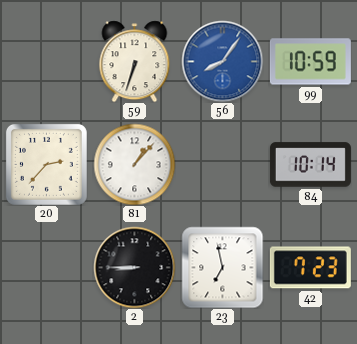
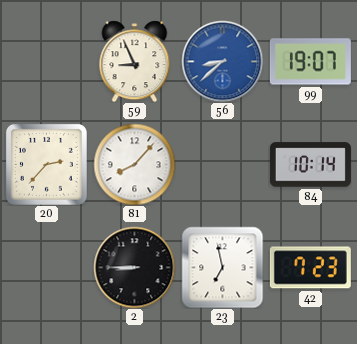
59: 6:33 -> 8:56
56: 8:06 -> 8:38
99: 10:59 -> 19:07
81: 1:07 -> 8:07
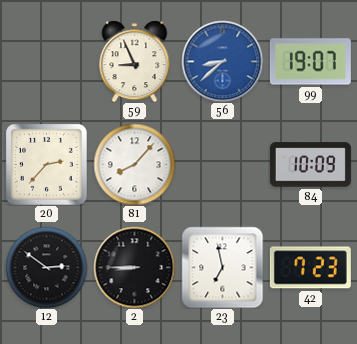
84: 10:14 -> 10:09
12: none -> 2:51
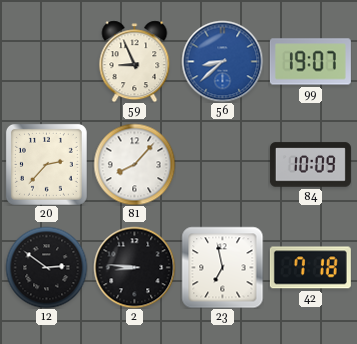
2: 8:45 -> 8:46
42: 7:23 -> 7:18
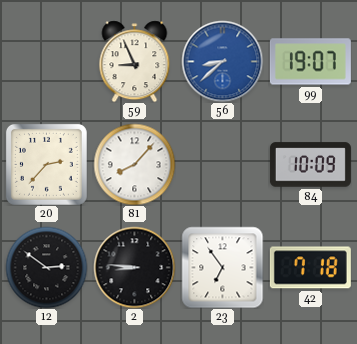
23: 6:58 -> 6:54
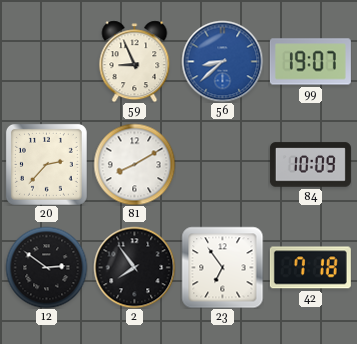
81: 8:07 -> 8:10
2: 8:46 -> 7:54
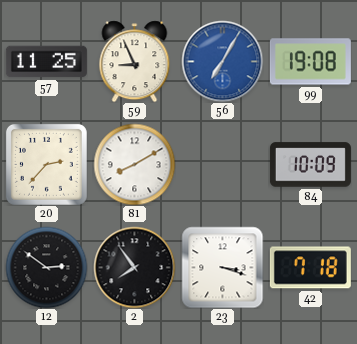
57: none -> 11:25
56: 8:38 -> 7:05
99: 19:07 -> 19:08
23: 6:54 -> 3:18
